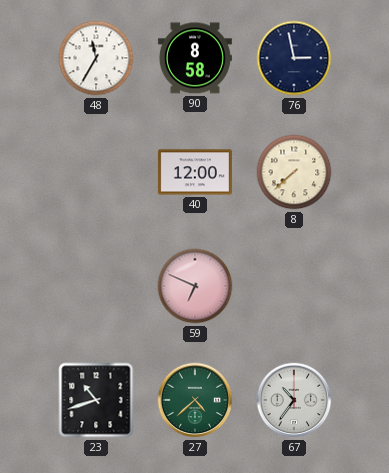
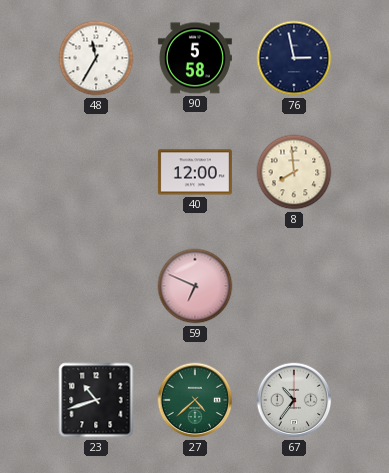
90: 8:58 -> 5:58
8: 7:38 -> 7:59
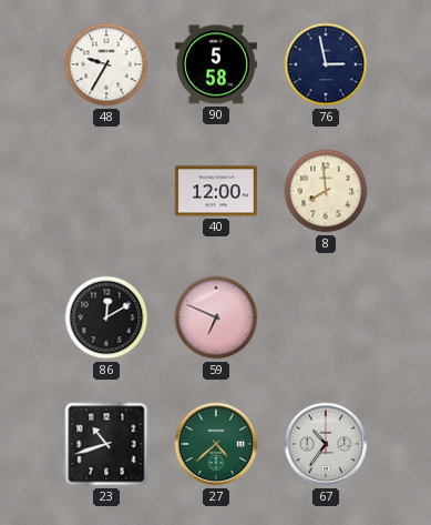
48: 11:35 -> 9:35
86: none -> 12:10
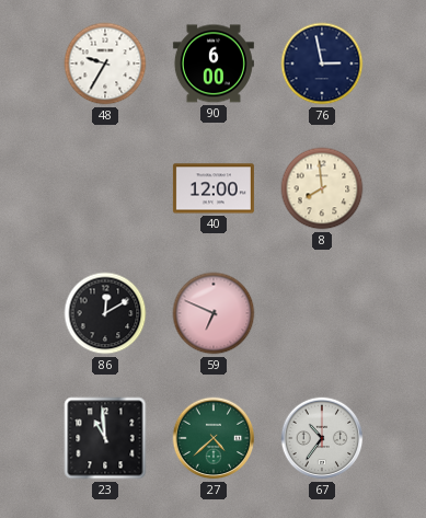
90: 5:58 -> 6:00
23: 10:42 -> 10:59
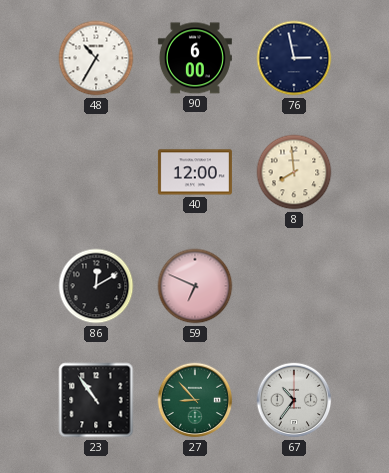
48: 9:35 -> 10:35
23: 10:59 -> 10:54
27: 4:38 -> 8:53
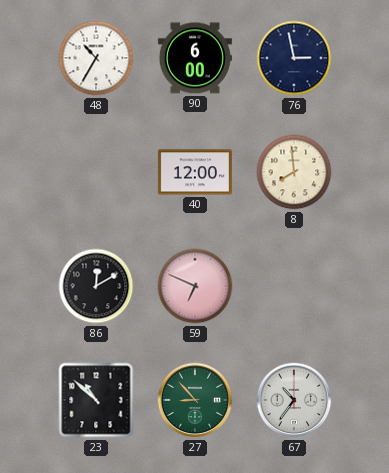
23: 10:54 -> 10:52
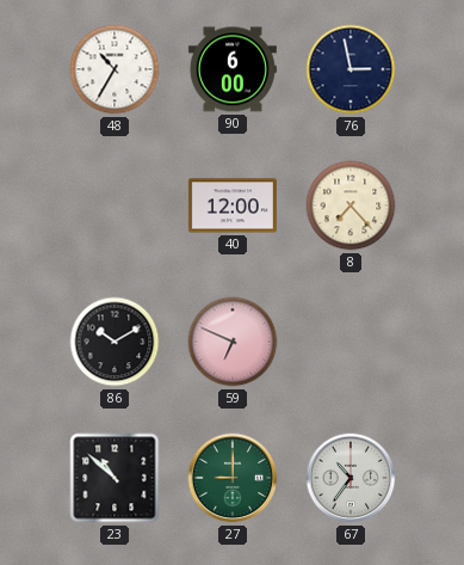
8: 7:59 -> 7:23
86: 12:10 -> 10:10
27: 8:53 -> 9:00
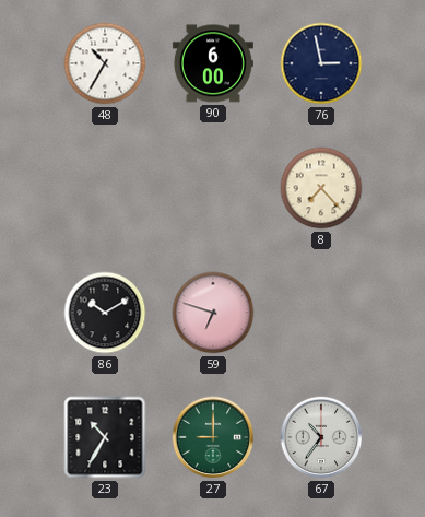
40: 12:00 -> none
59: 6:49 -> 6:48
23: 10:52 -> 10:35
